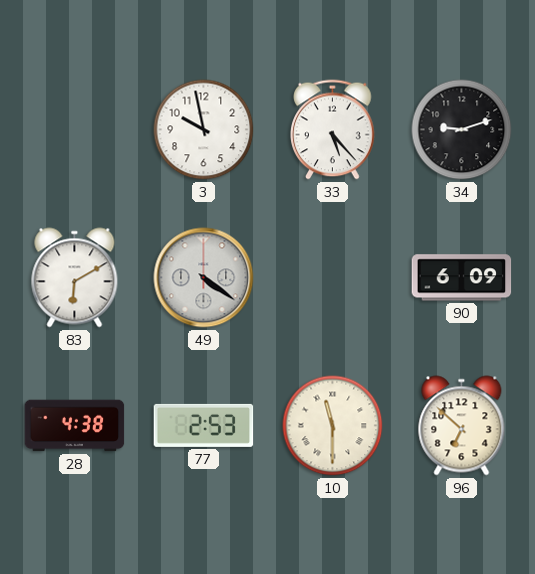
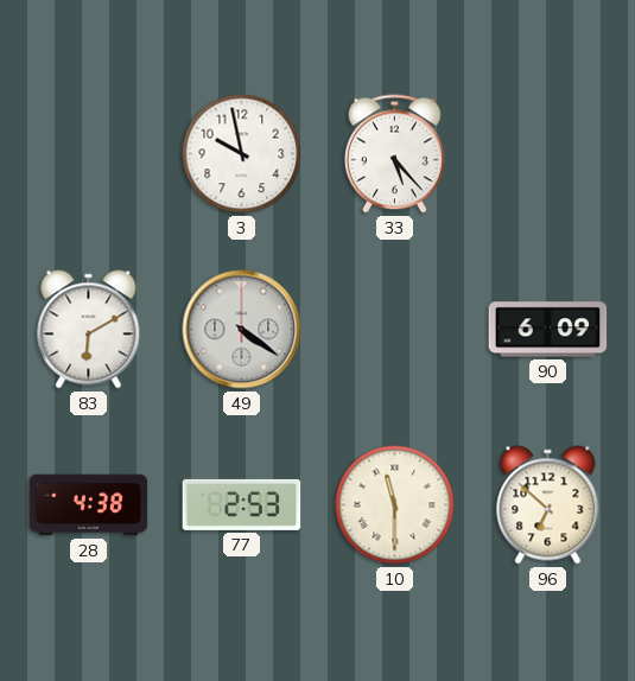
34: 9:12 -> none
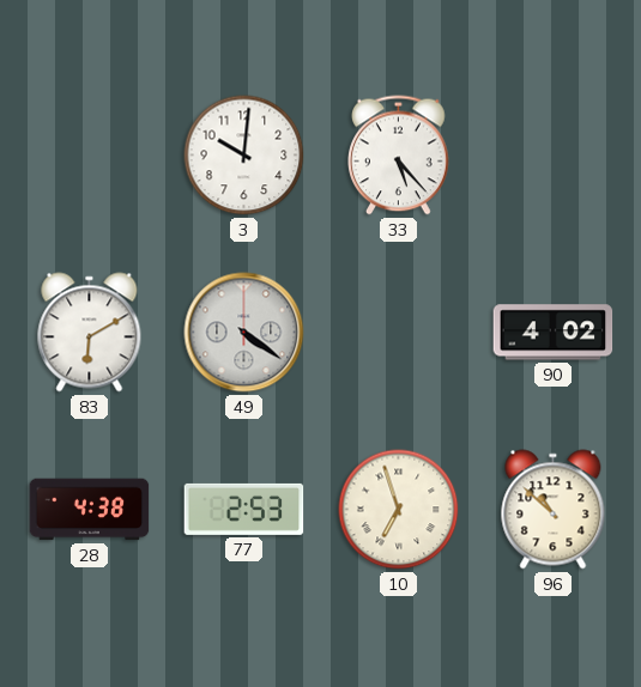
3: 9:58 -> 10:01
90: 6:09 -> 4:02
10: 11:30 -> 6:57
96: 6:52 -> 10:52
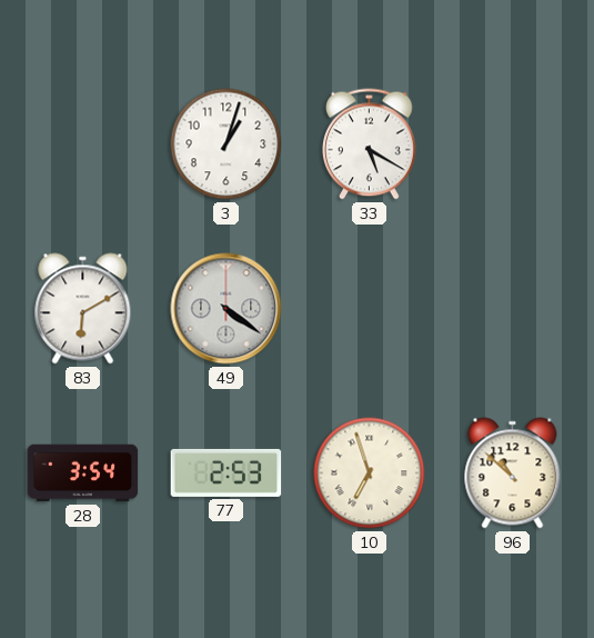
3: 10:01 -> 1:03
33: 5:23 -> 5:20
90: 4:02 -> none
28: 4:38 -> 3:54
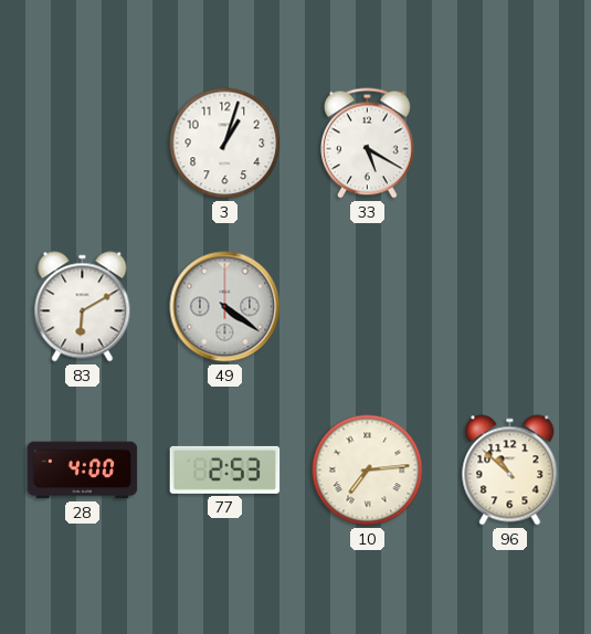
28: 3:54 -> 4:00
10: 6:57 -> 7:14
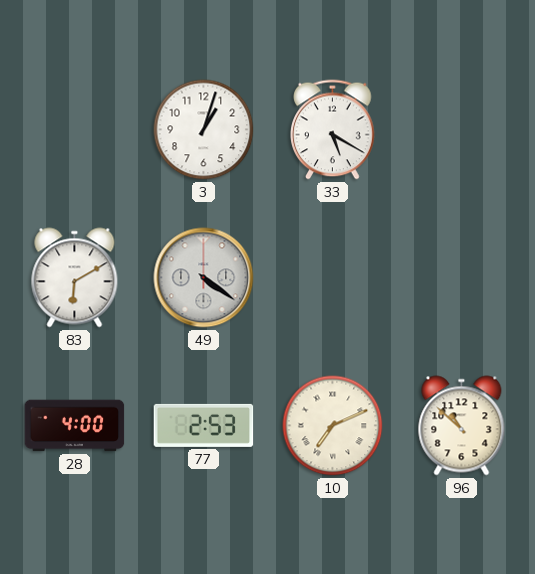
10: 7:14 -> 7:11
